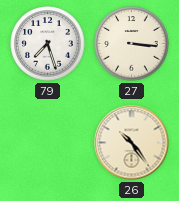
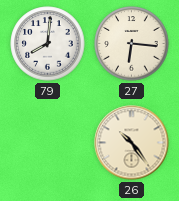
79: 7:27 -> 8:01
27: 3:16 -> 6:16
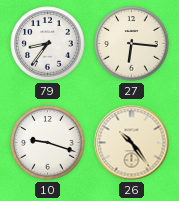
79: 8:01 -> 8:36
10: none -> 9:18
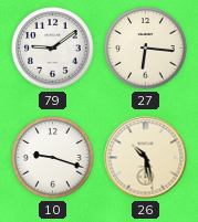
79: 8:36 -> 9:09
26: 10:24 -> 10:28
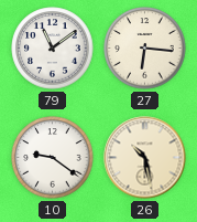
79: 9:09 -> 11:09
10: 9:18 -> 9:21
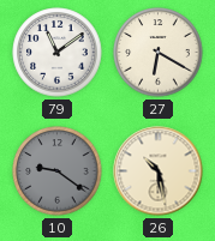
27: 6:16 -> 6:20
10 dial: white -> grey
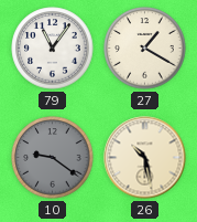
79: 11:09 -> 11:06
27: 6:20 -> 1:20
